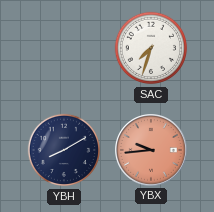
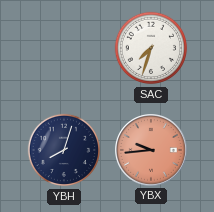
YBH: 8:10 -> 8:03
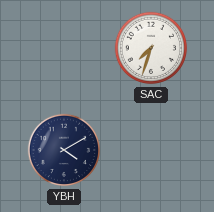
YBH: 8:03 -> 4:10
YBX: 9:44 -> none
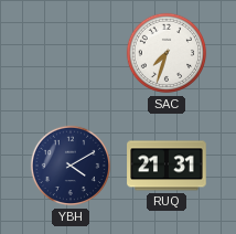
RUQ: none -> 21:31
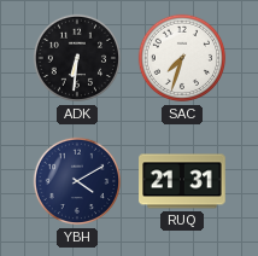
ADK: none -> 6:31
